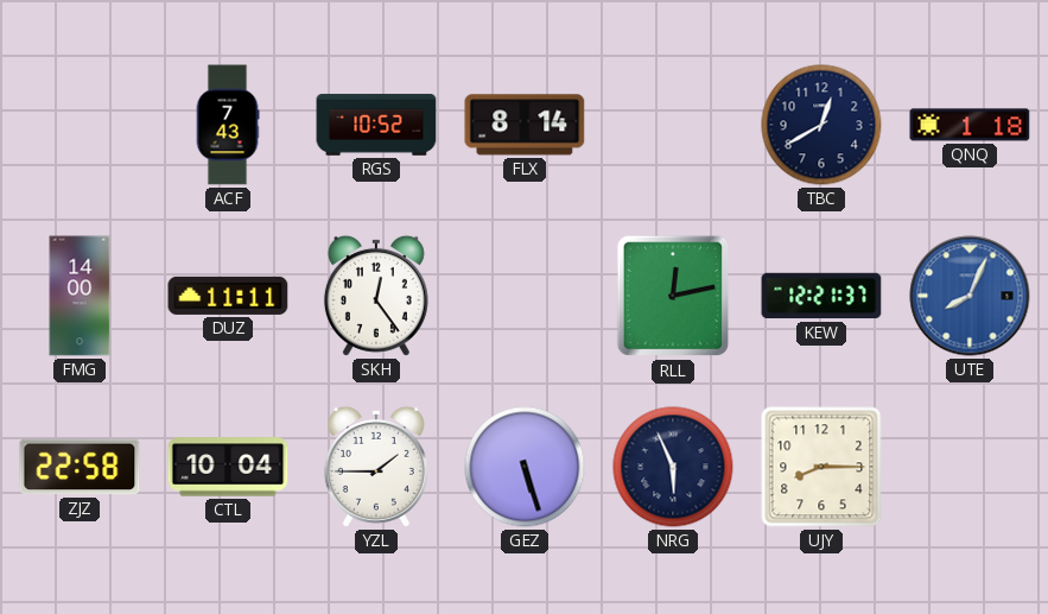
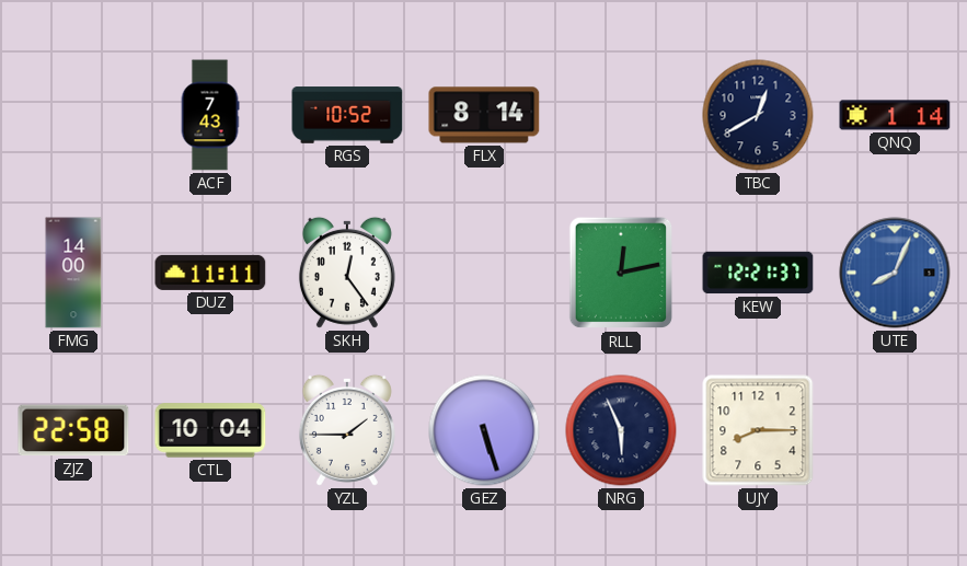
QNQ: 1:18 -> 1:14
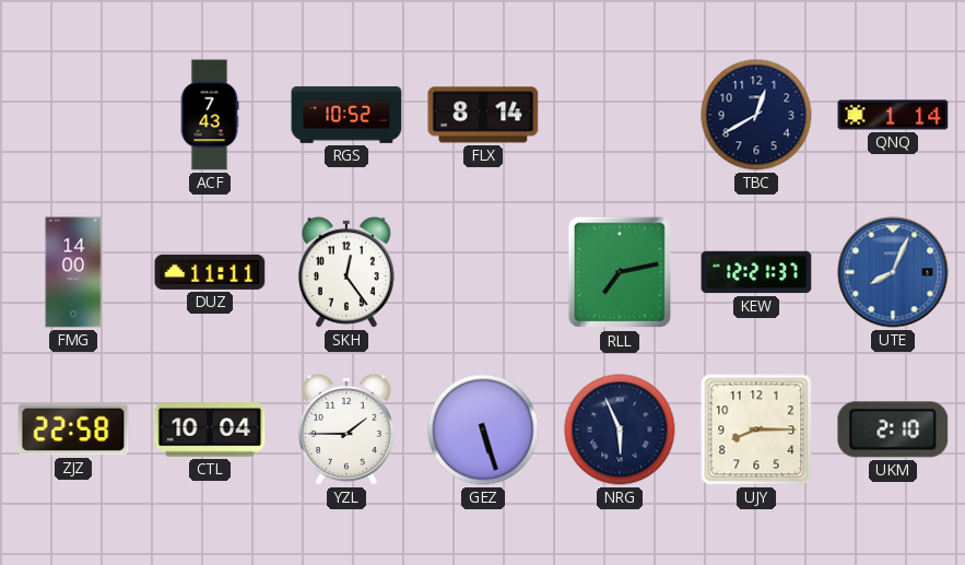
RLL: 12:13 -> 7:13
UKM: none -> 2:10
